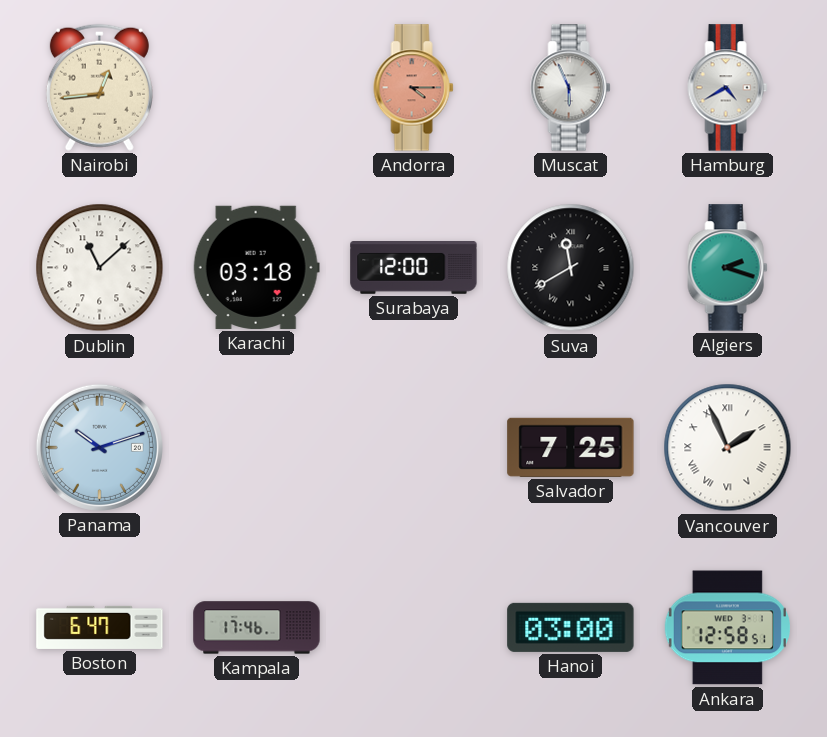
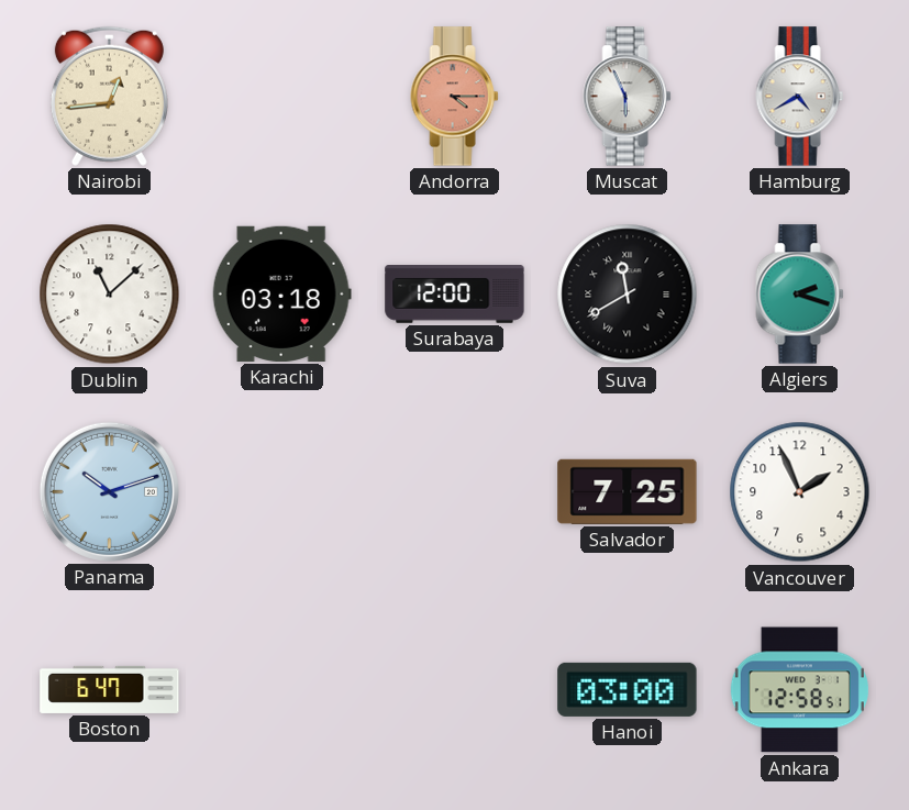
Vancouver numerals: Roman -> Arabic
Kampala: 17:46 -> none
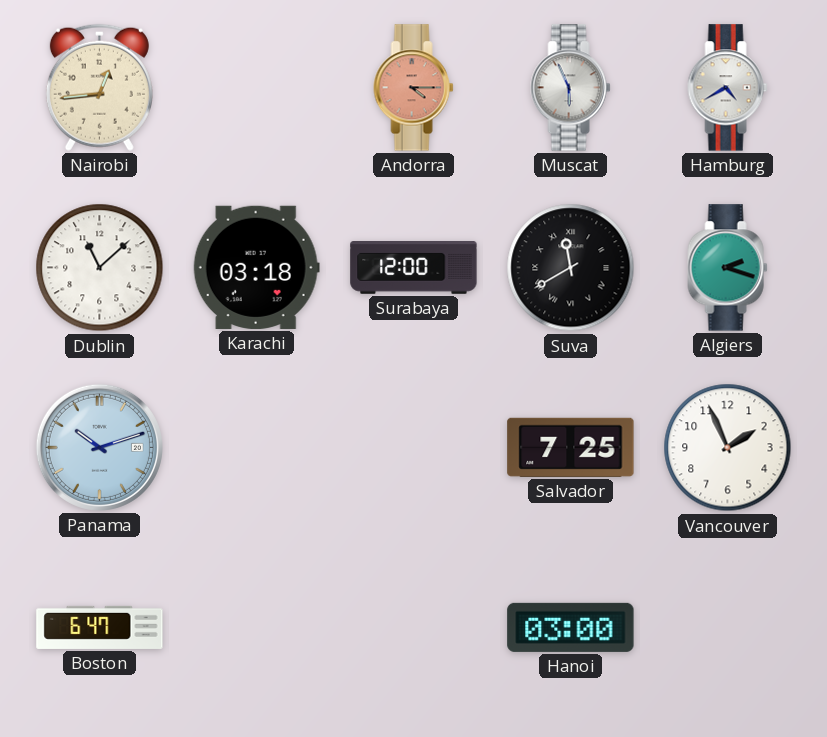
Ankara: 12:58 -> none
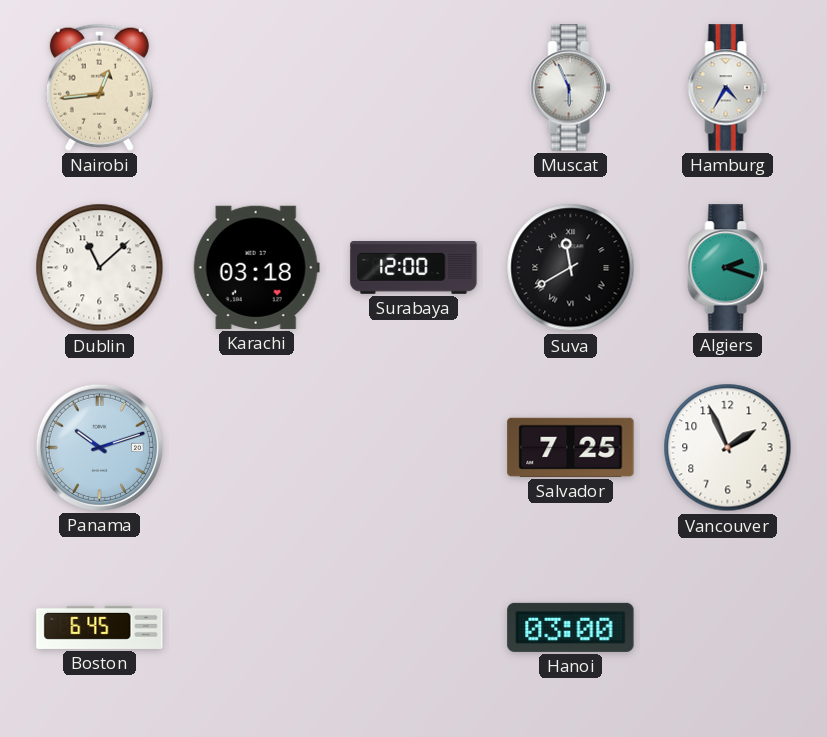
Andorra: 4:15 -> none
Hamburg: 4:40 -> 4:35
Boston: 6:47 -> 6:45
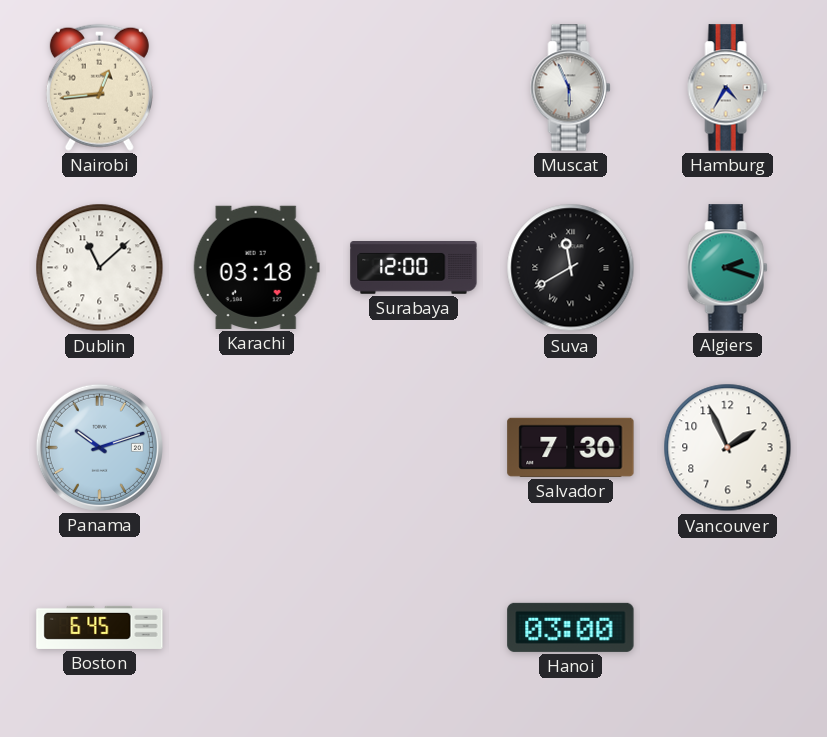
Salvador: 7:25 -> 7:30
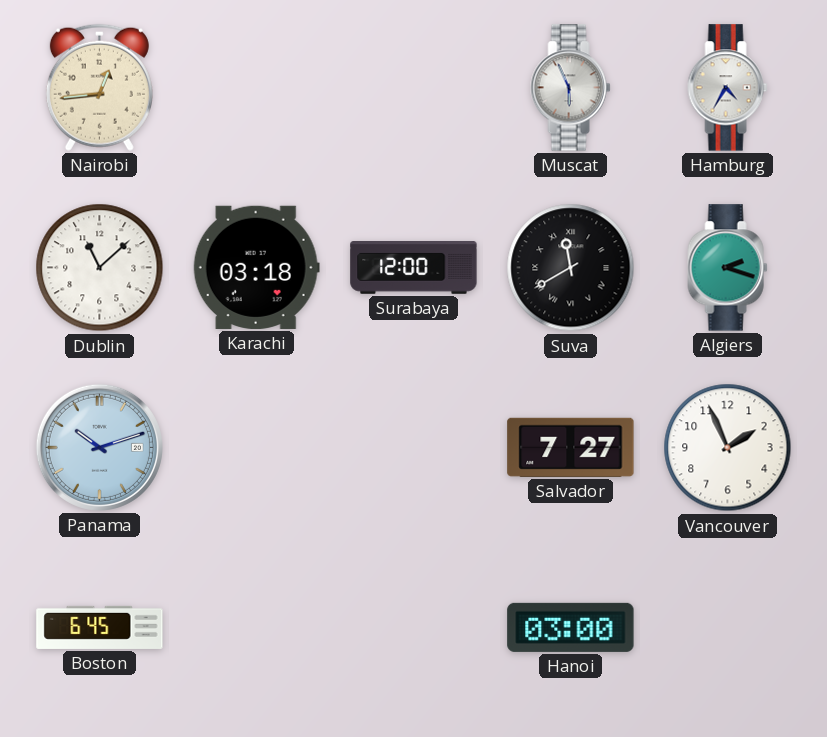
Salvador: 7:30 -> 7:27
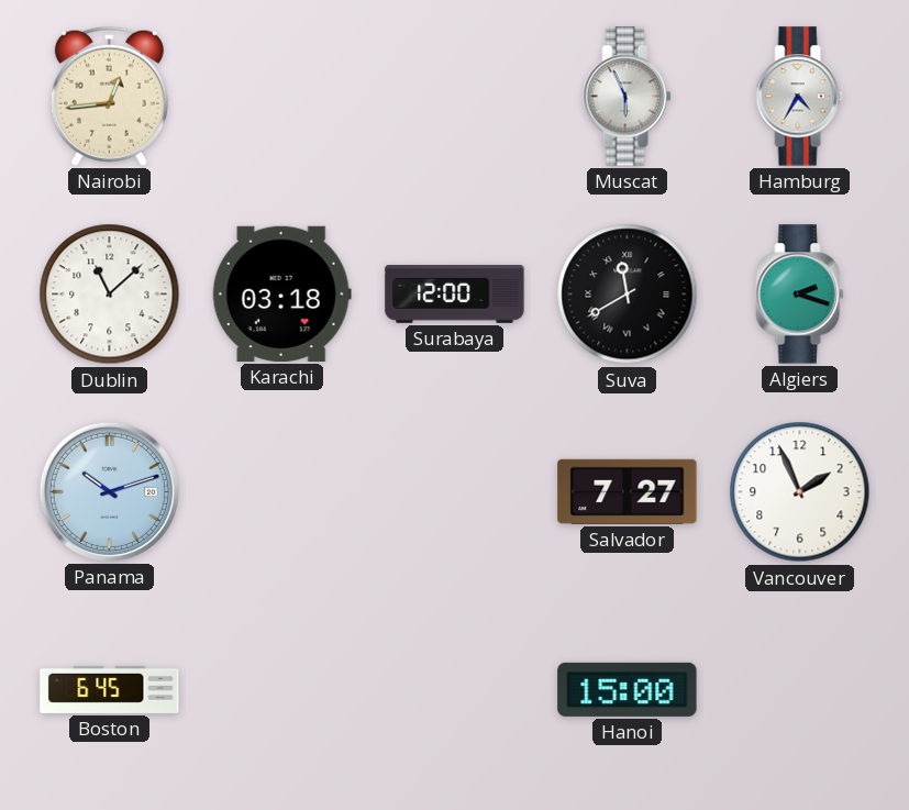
Hanoi: 03:00 -> 15:00
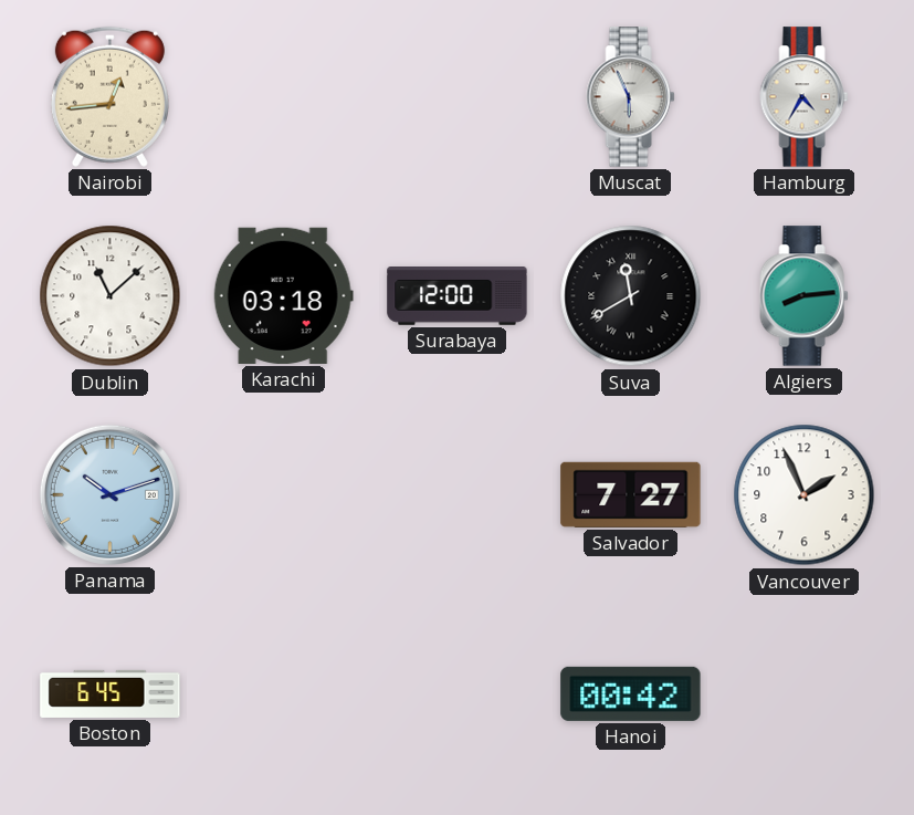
Algiers: 2:18 -> 8:14
Hanoi: 15:00 -> 00:42
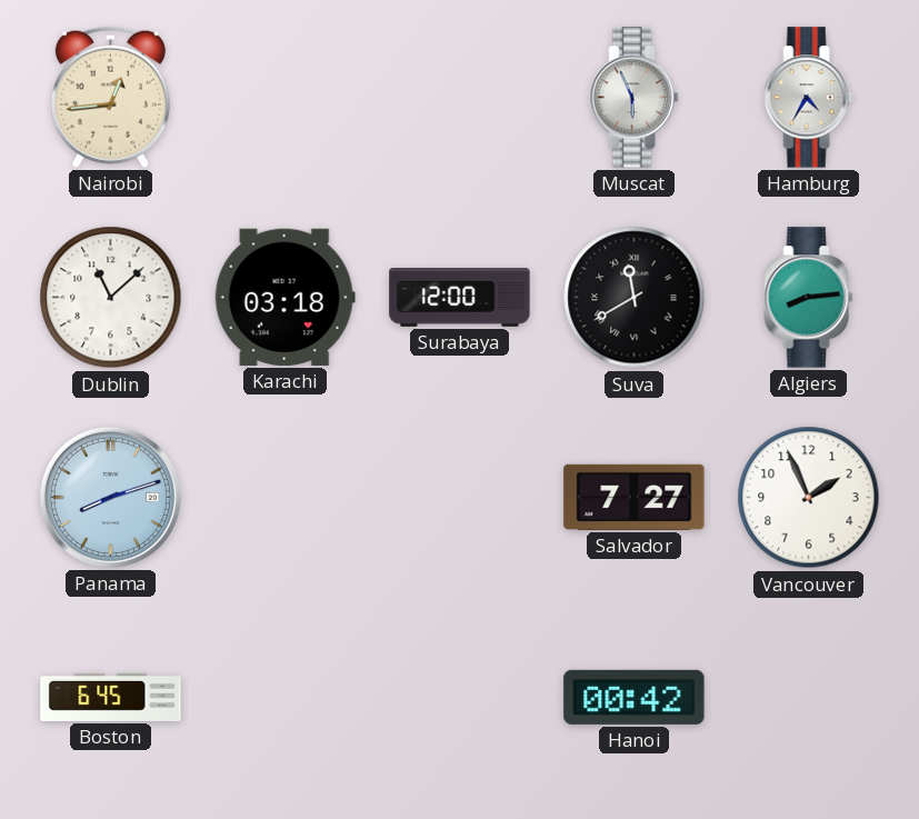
Panama: 10:12 -> 8:12
